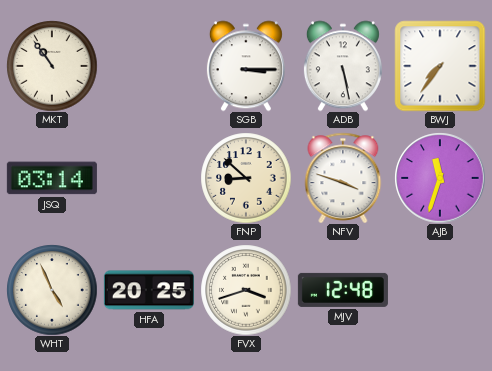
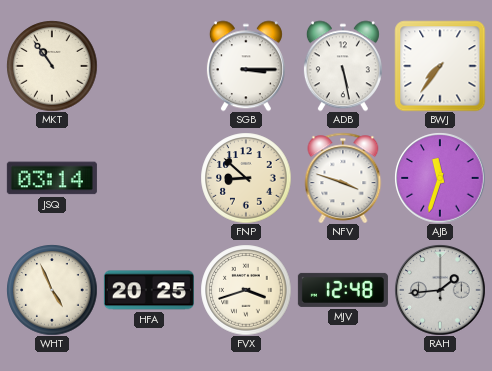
RAH: none -> 1:44
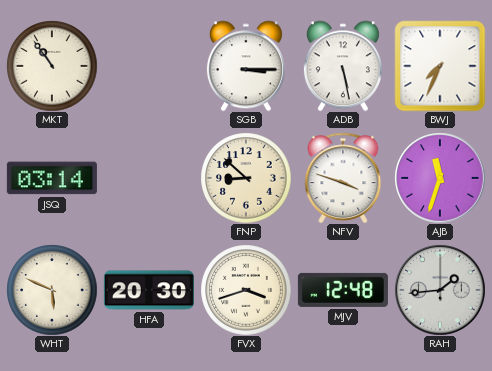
BWJ: 7:36 -> 7:34
WHT: 4:56 -> 5:49
HFA: 20:25 -> 20:30
